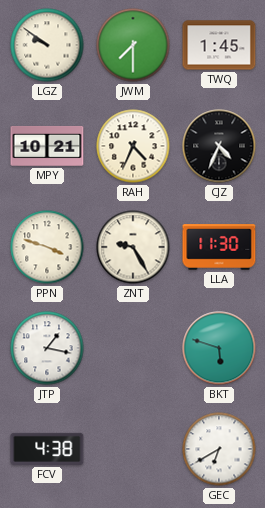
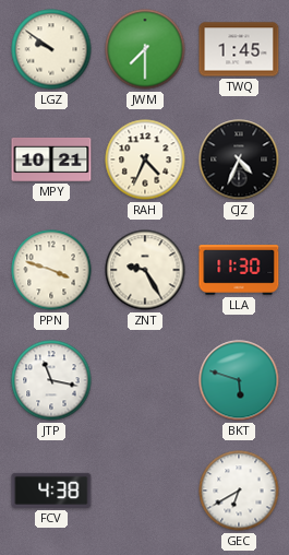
JTP: 1:17 -> 11:17
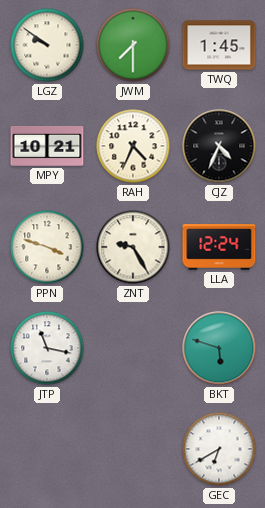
LLA: 11:30 -> 12:24
FCV: 4:38 -> none
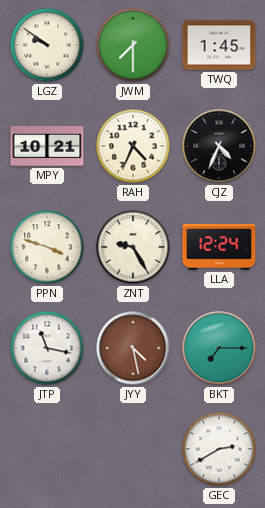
JYY: none -> 4:28
BKT: 5:48 -> 7:15
GEC: 6:40 -> 2:40
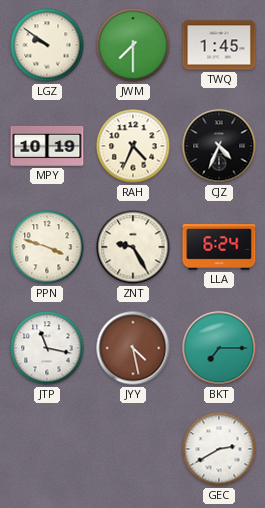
MPY: 10:21 -> 10:19
LLA: 12:24 -> 6:24
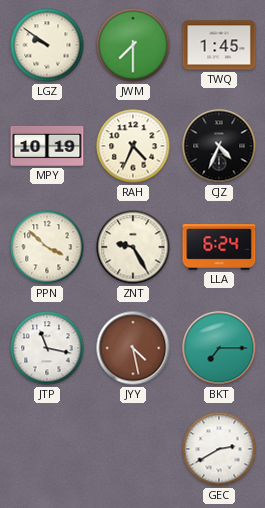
PPN: 3:48 -> 3:52
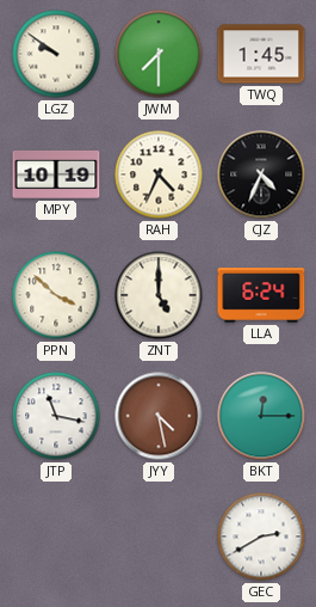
ZNT: 9:25 -> 5:00
BKT: 7:15 -> 12:15
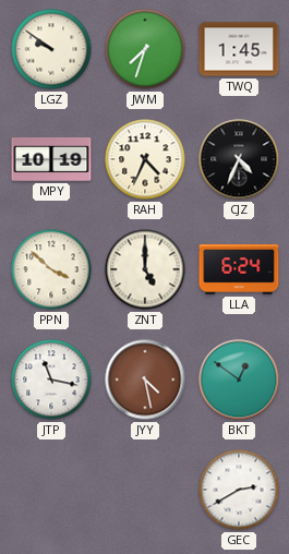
JWM: 7:30 -> 7:33
BKT: 12:15 -> 12:51
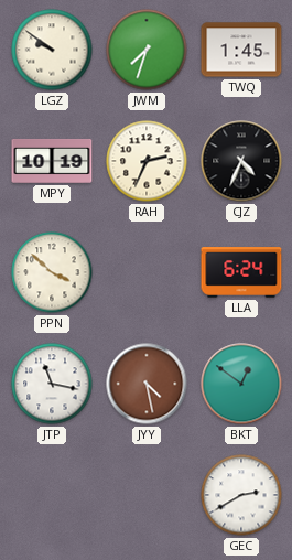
RAH: 4:34 -> 2:34
ZNT: 5:00 -> none
